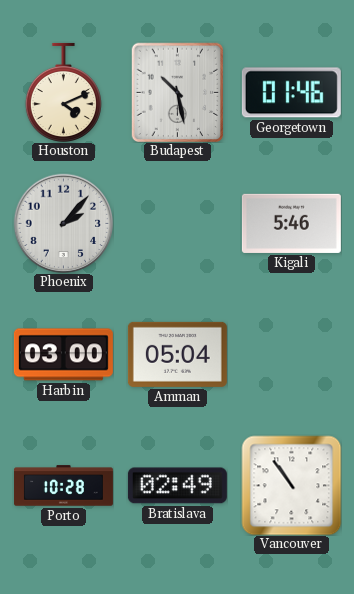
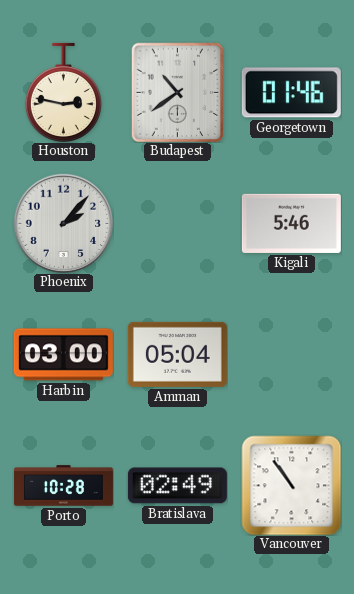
Houston: 4:11 -> 2:47
Budapest: 10:28 -> 10:39
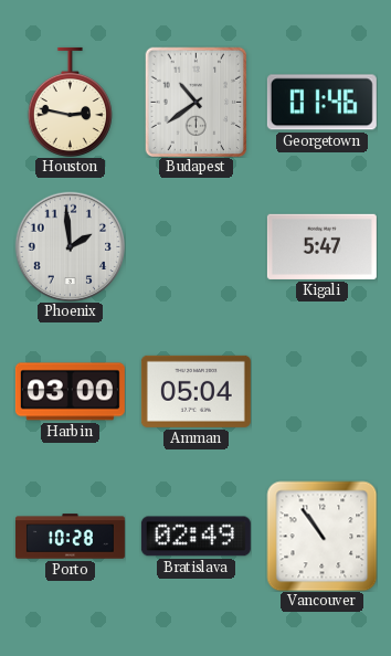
Phoenix: 2:07 -> 1:59
Kigali: 5:46 -> 5:47
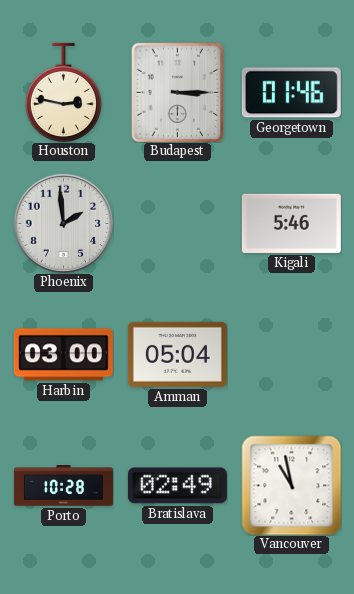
Budapest: 10:39 -> 3:15
Kigali: 5:47 -> 5:46
Vancouver: 10:54 -> 10:58
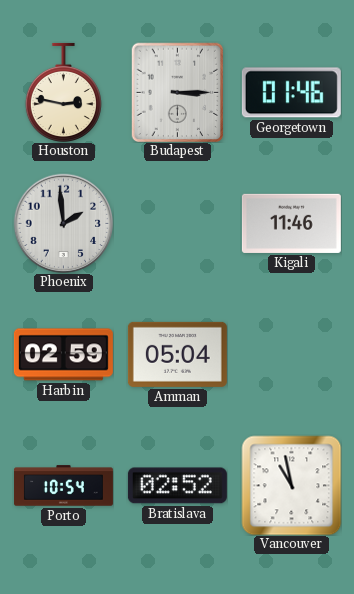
Kigali: 5:46 -> 11:46
Harbin: 03:00 -> 02:59
Porto: 10:28 -> 10:54
Bratislava: 02:49 -> 02:52
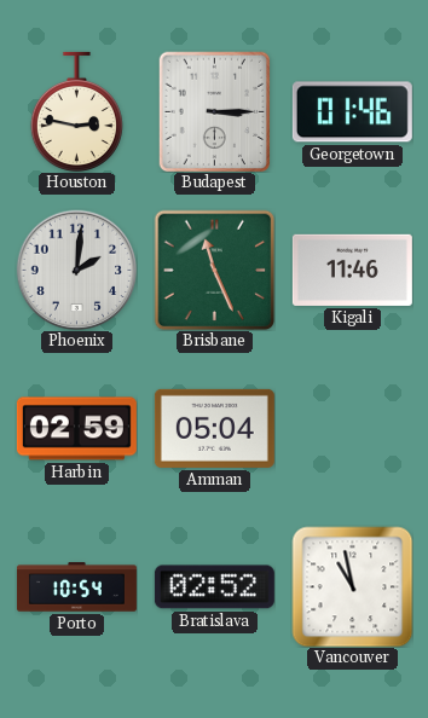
Phoenix: 1:59 -> 2:01
Brisbane: none -> 11:26
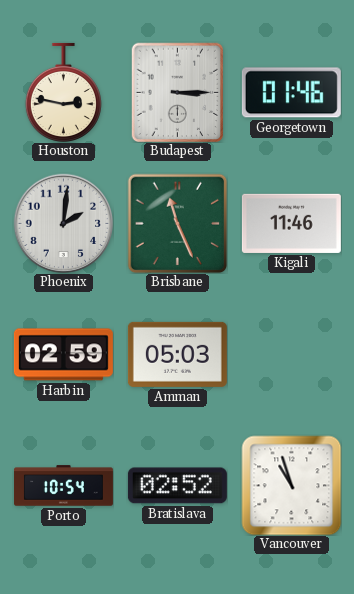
Amman: 05:04 -> 05:03
Vancouver: 10:58 -> 10:57
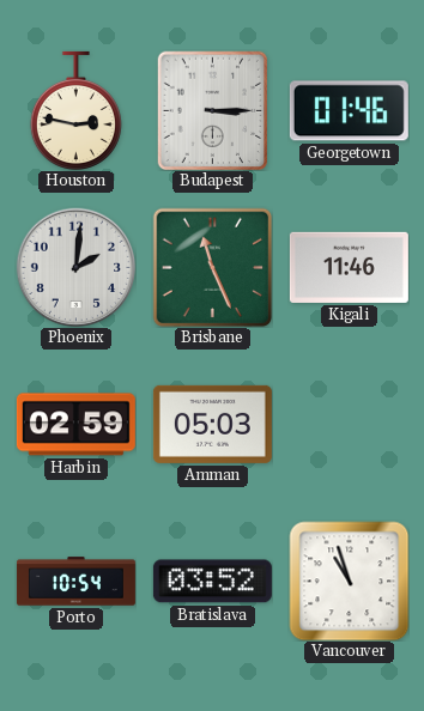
Bratislava: 02:52 -> 03:52
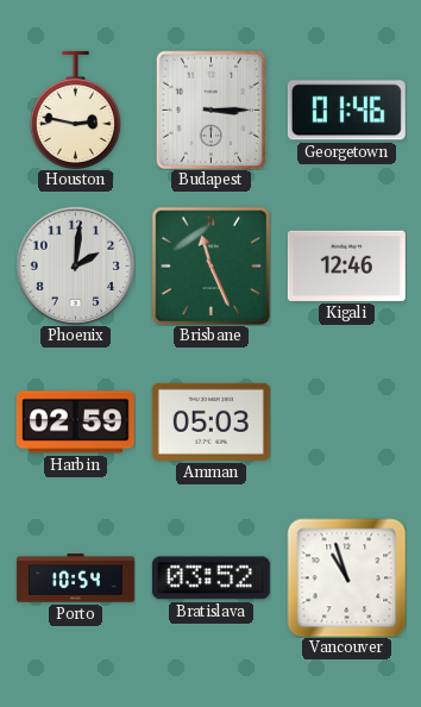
Kigali: 11:46 -> 12:46
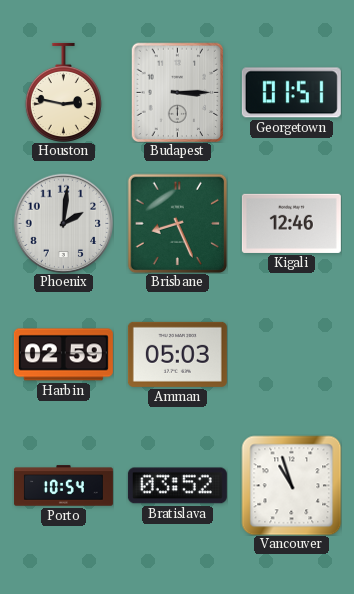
Georgetown: 01:46 -> 01:51
Brisbane: 11:26 -> 8:26
